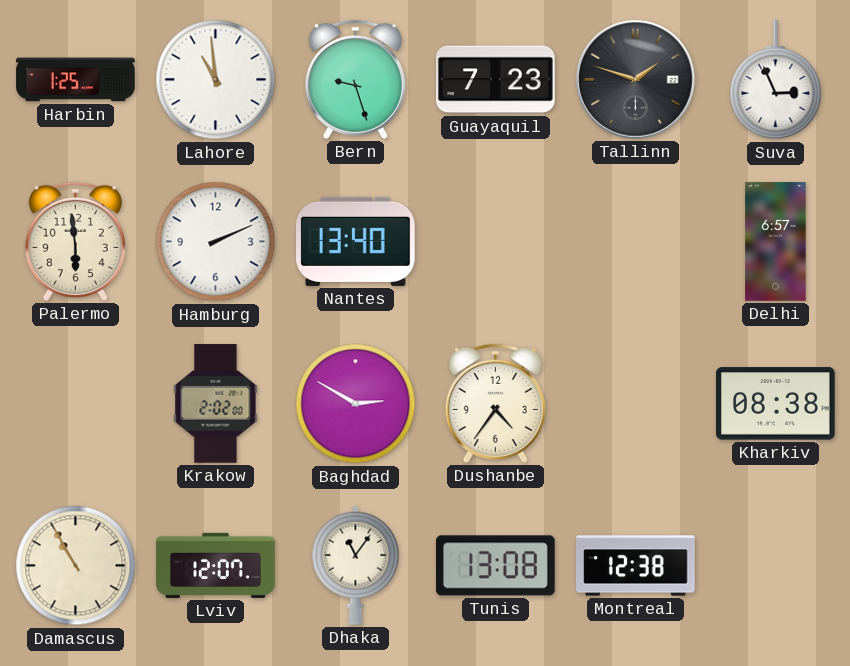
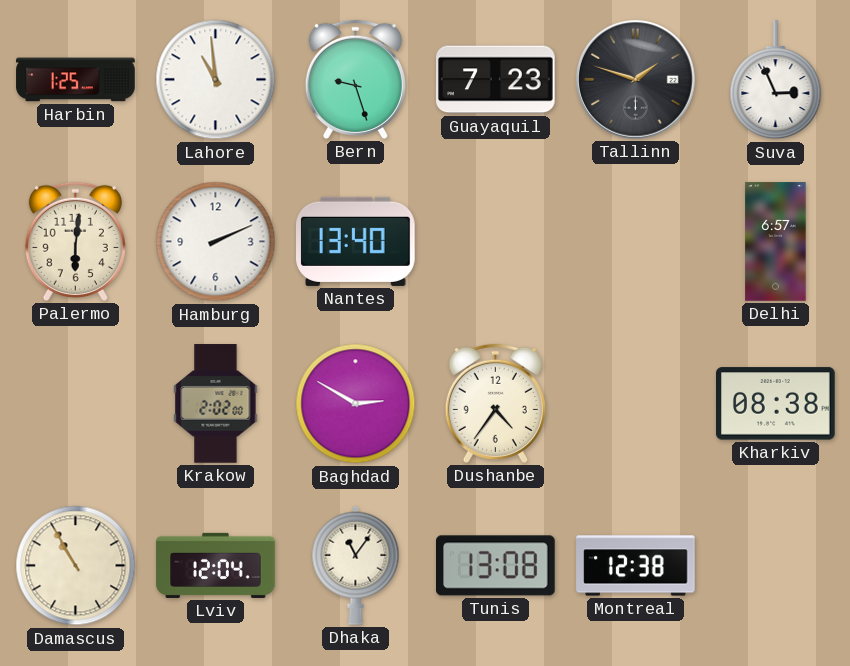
Palermo: 5:59 -> 6:01
Lviv: 12:07 -> 12:04
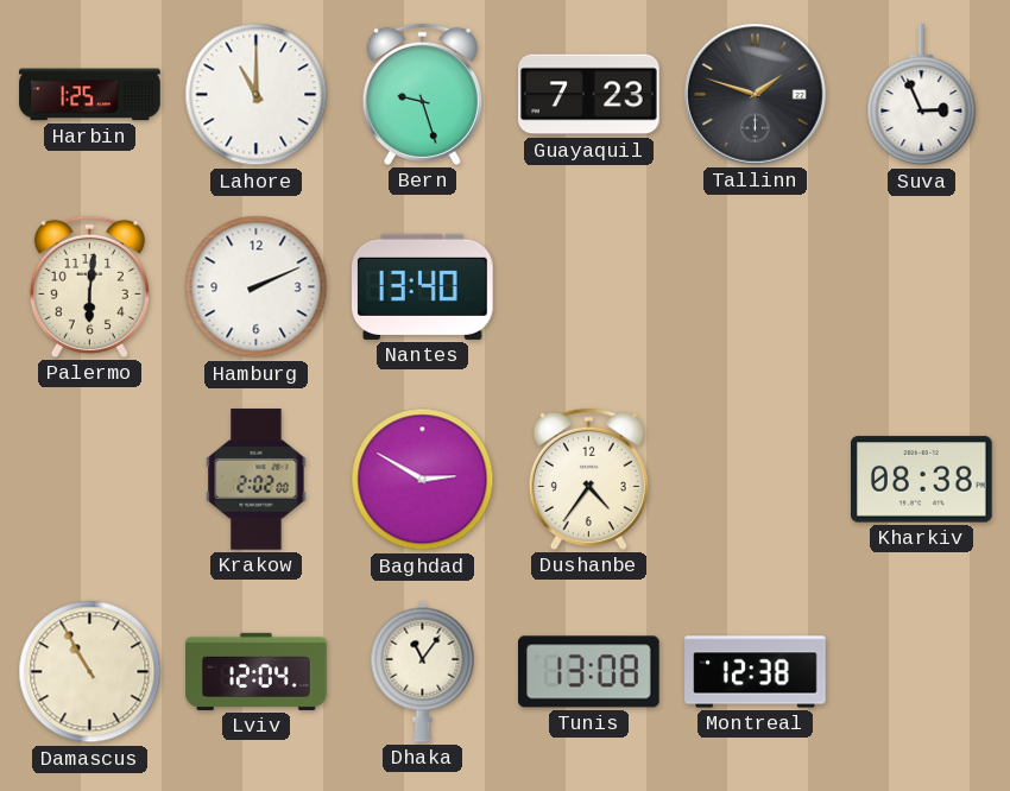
Lahore: 10:59 -> 11:00
Delhi: 6:57 -> none
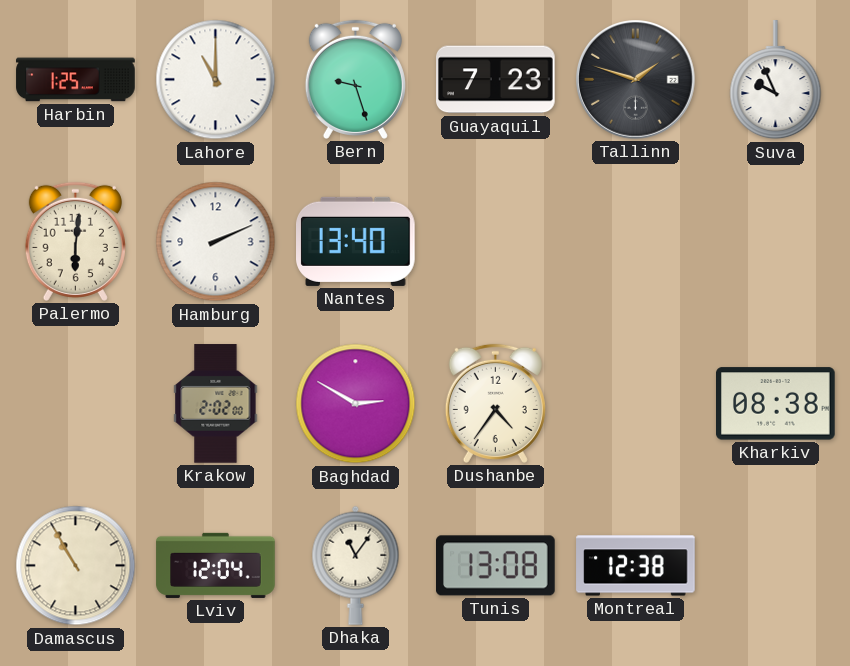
Suva: 2:56 -> 9:56
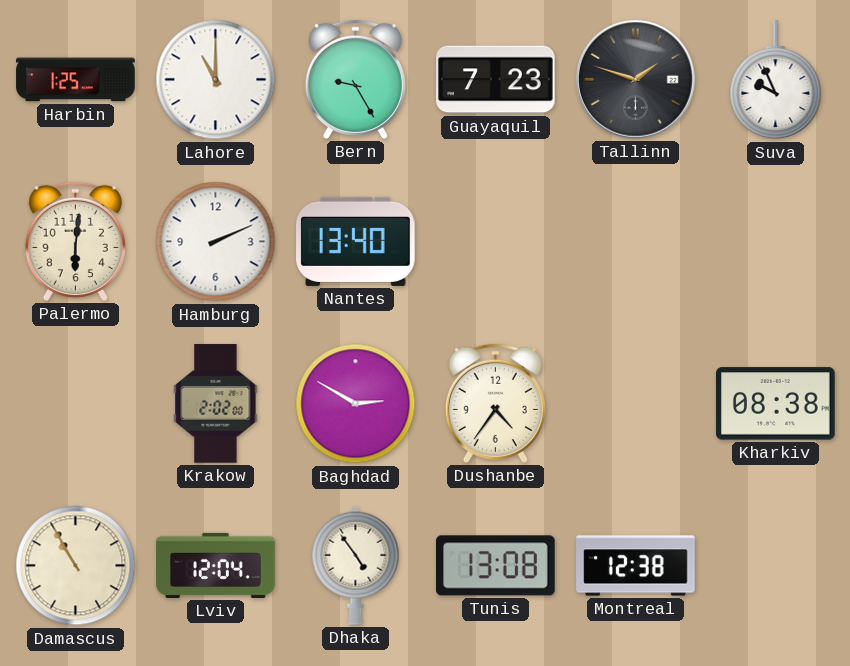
Bern: 9:27 -> 9:25
Dhaka: 11:06 -> 4:54
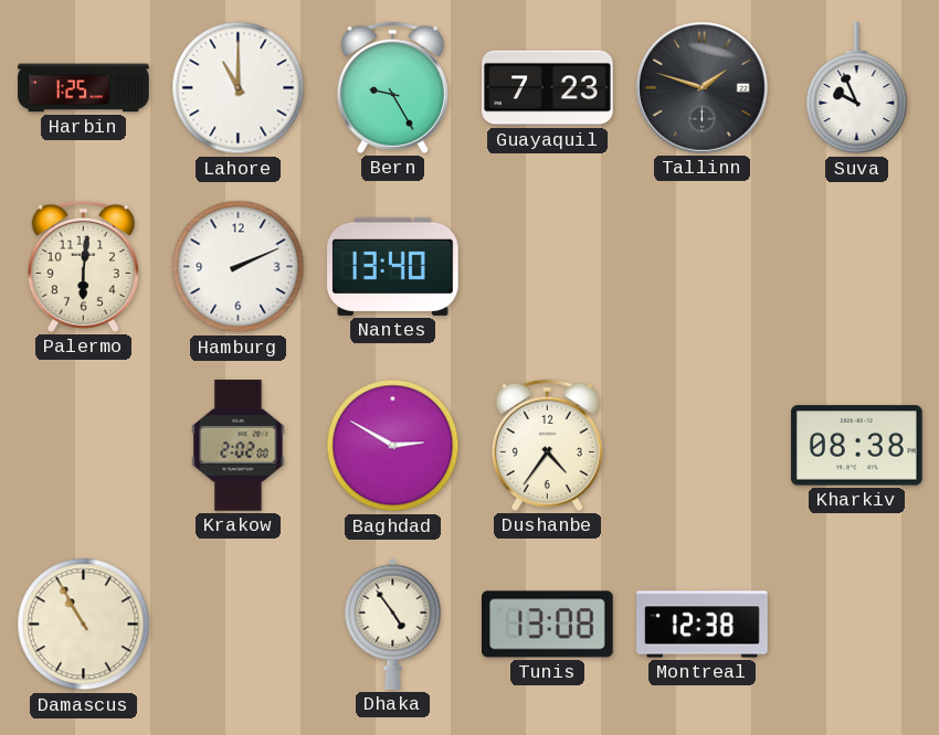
Lviv: 12:04 -> none
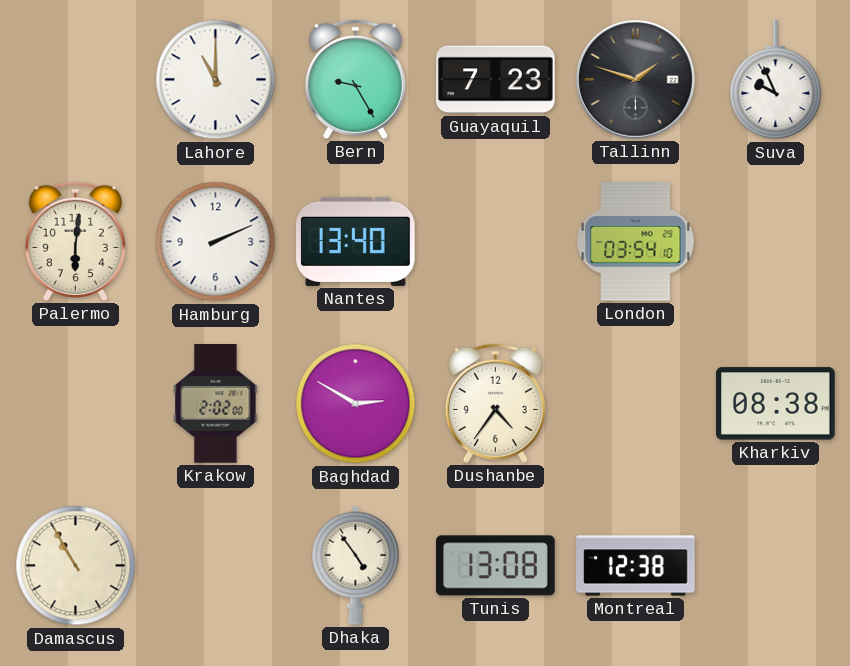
Harbin: 1:25 -> none
London: none -> 03:54
